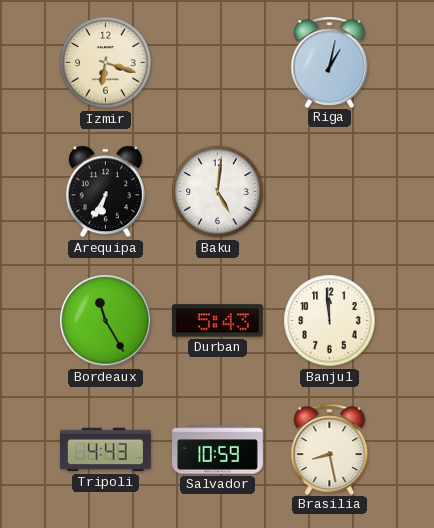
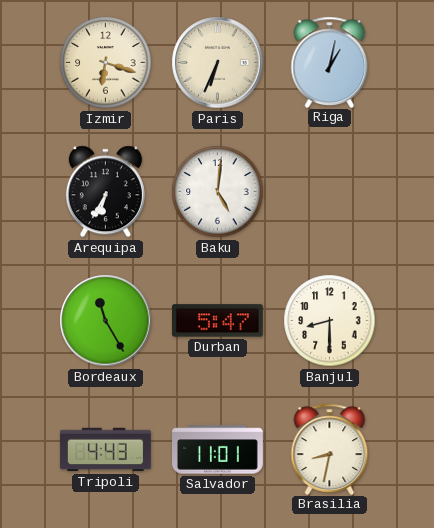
Paris: none -> 6:34
Durban: 5:43 -> 5:47
Banjul: 11:59 -> 8:30
Salvador: 10:59 -> 11:01
Brasilia: 8:28 -> 8:32
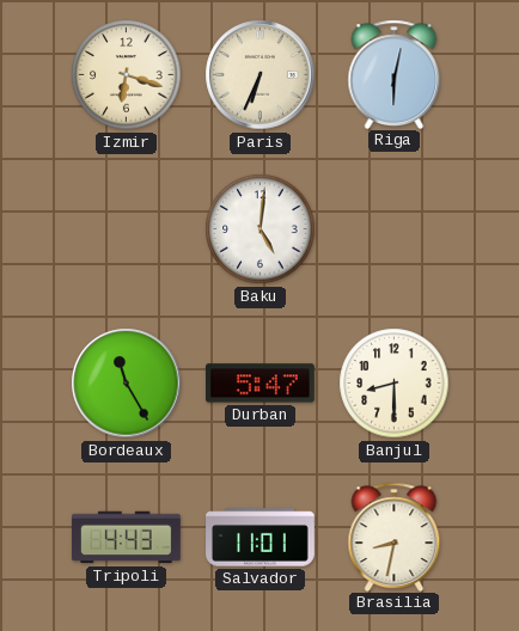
Riga: 1:02 -> 6:02
Arequipa: 6:35 -> none
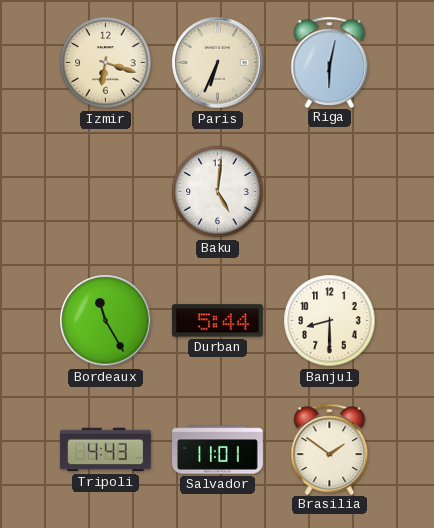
Durban: 5:47 -> 5:44
Brasilia: 8:32 -> 1:51
